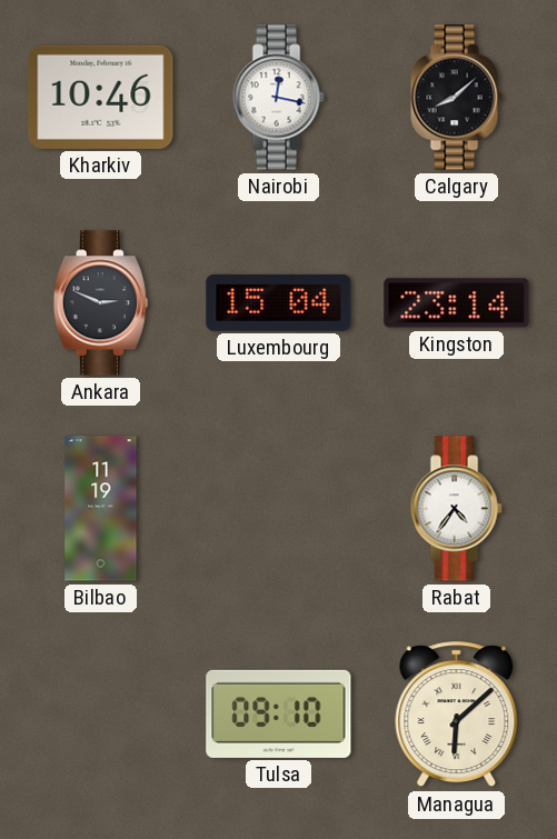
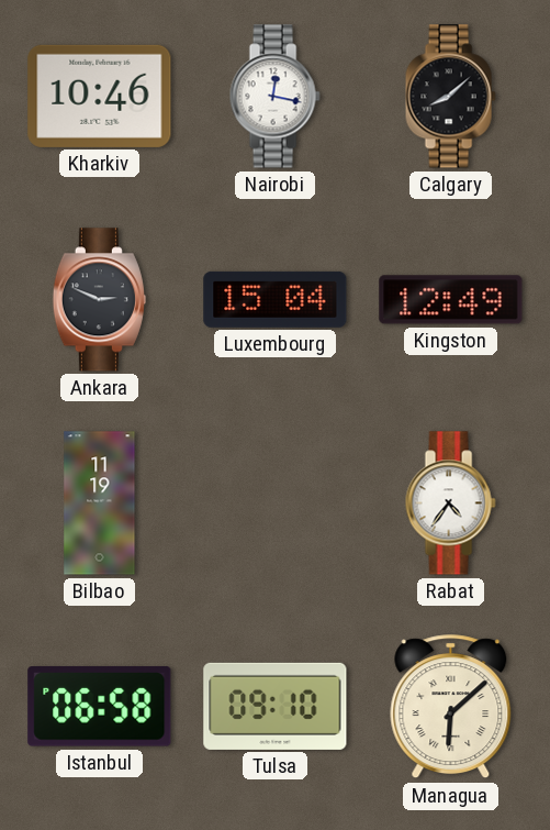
Kingston: 23:14 -> 12:49
Istanbul: none -> 06:58
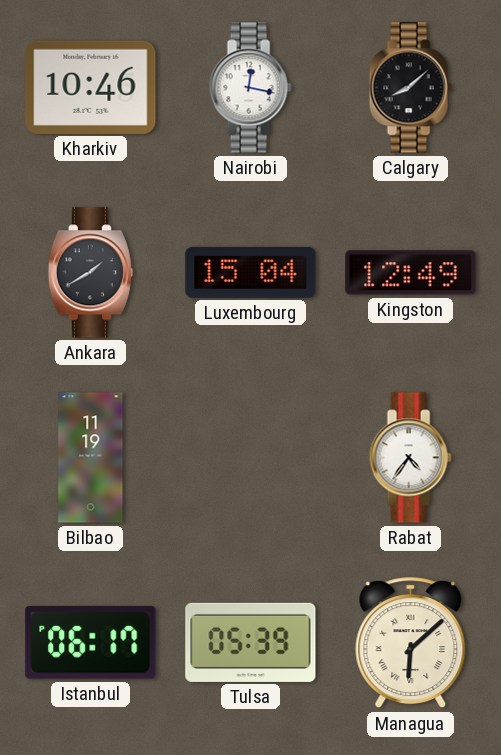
Ankara: 2:49 -> 1:40
Istanbul: 06:58 -> 06:17
Tulsa: 09:10 -> 05:39
